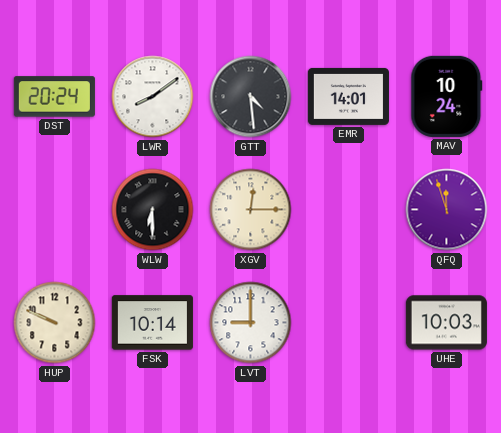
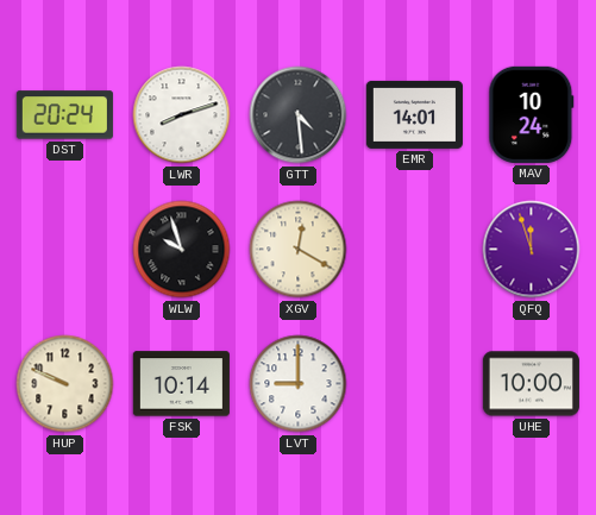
LWR: 8:09 -> 8:12
WLW: 6:30 -> 9:57
XGV: 12:15 -> 12:20
UHE: 10:03 -> 10:00
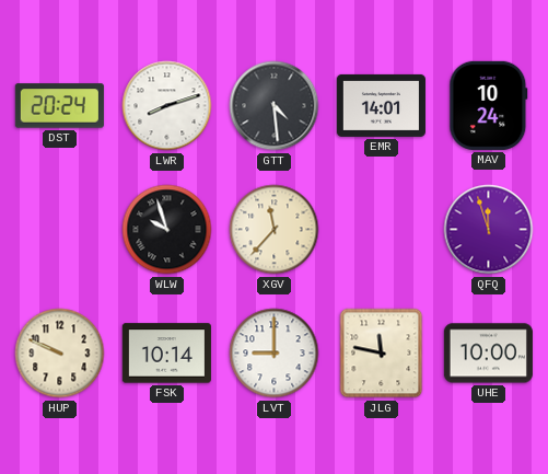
XGV: 12:20 -> 11:37
JLG: none -> 11:47
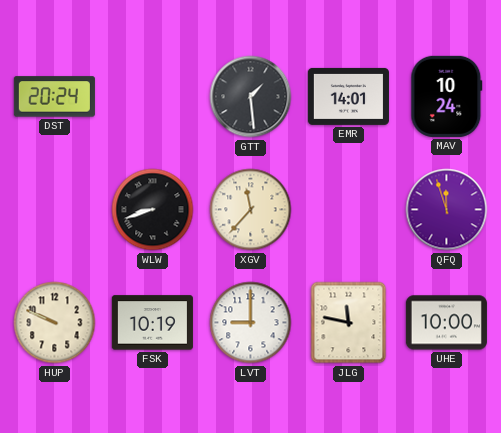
LWR: 8:12 -> none
GTT: 4:29 -> 1:29
WLW: 9:57 -> 8:42
FSK: 10:14 -> 10:19
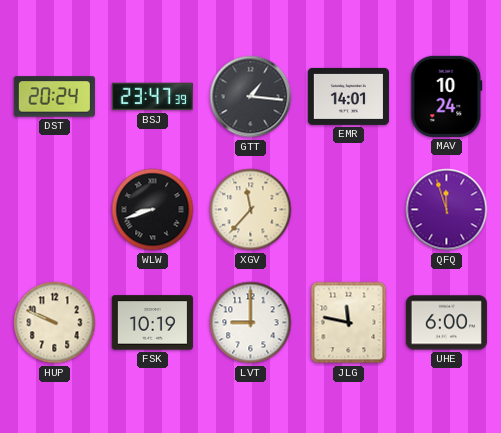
BSJ: none -> 23:47
GTT: 1:29 -> 1:16
UHE: 10:00 -> 6:00
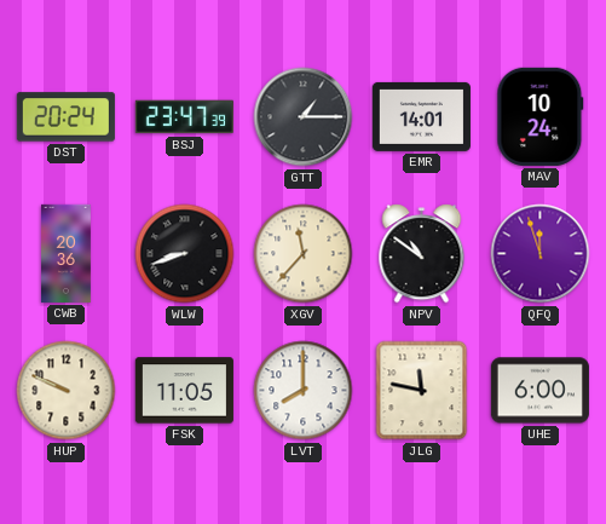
GTT: 1:16 -> 1:15
CWB: none -> 20:36
NPV: none -> 10:51
FSK: 10:19 -> 11:05
LVT: 9:00 -> 8:00
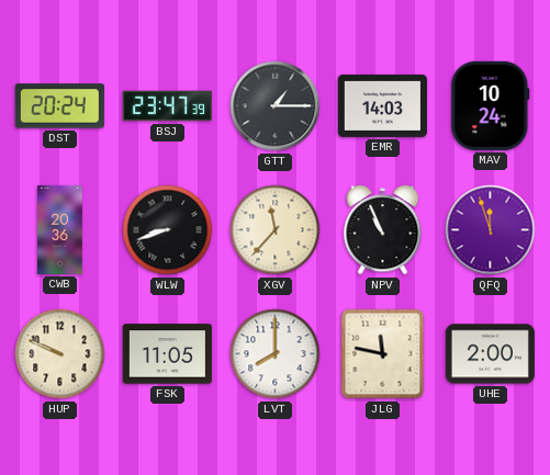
EMR: 14:01 -> 14:03
NPV: 10:51 -> 10:56
UHE: 6:00 -> 2:00
